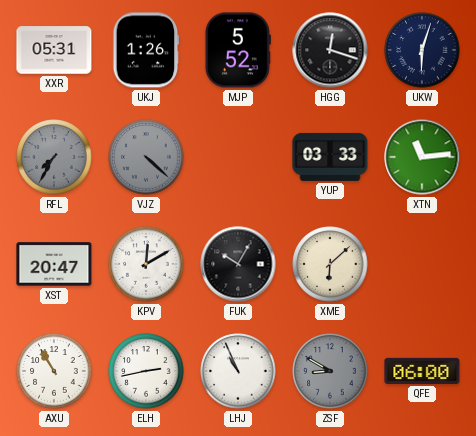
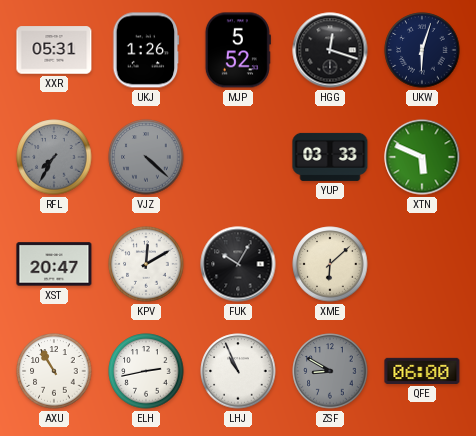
XTN: 11:14 -> 5:49
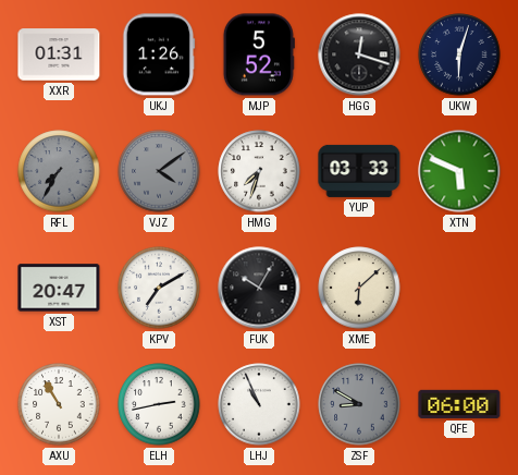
XXR: 05:31 -> 01:31
VJZ: 4:22 -> 4:09
HMG: none -> 7:33
KPV: 12:10 -> 7:10
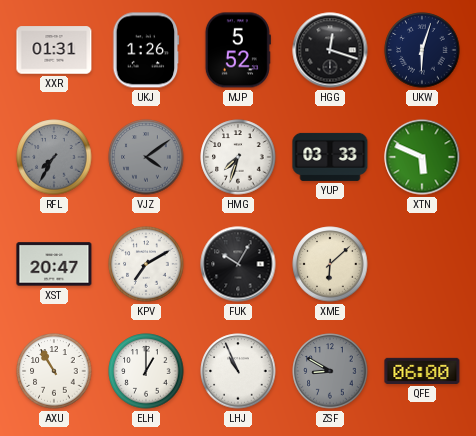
ELH: 2:43 -> 1:00
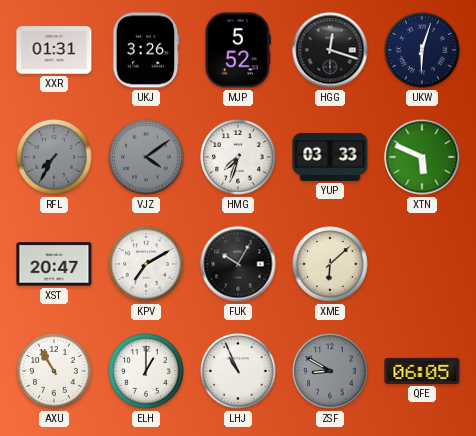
UKJ: 1:26 -> 3:26
QFE: 06:00 -> 06:05
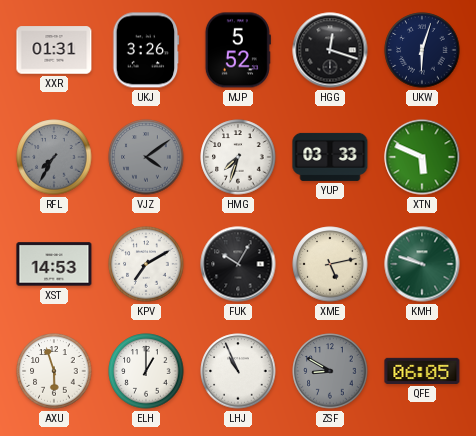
XST: 20:47 -> 14:53
XME: 6:08 -> 5:13
KMH: none -> 9:48
AXU: 10:55 -> 5:57
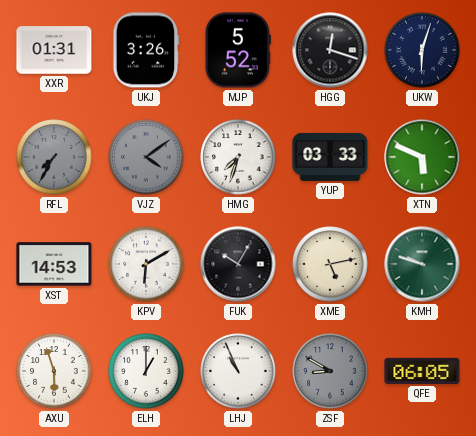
KPV: 7:10 -> 6:10
